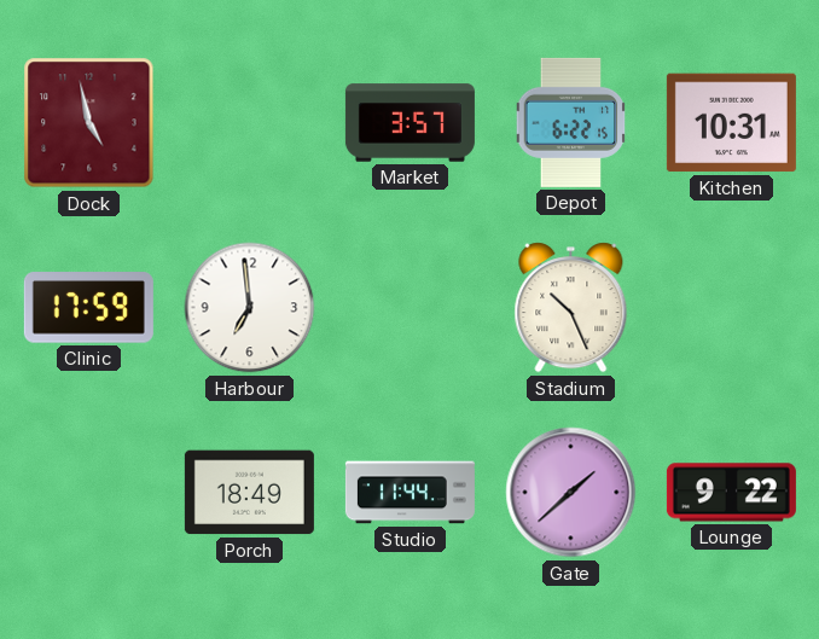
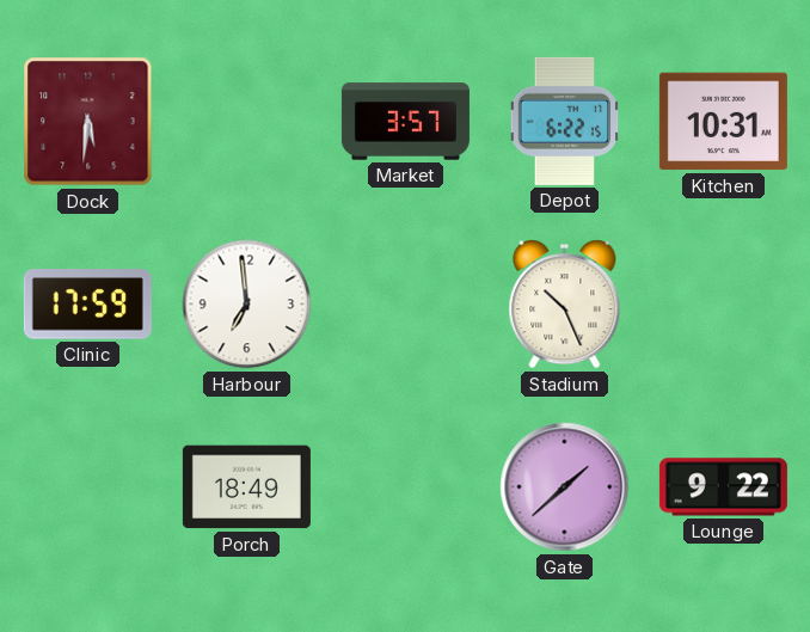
Dock: 4:58 -> 5:31
Studio: 11:44 -> none
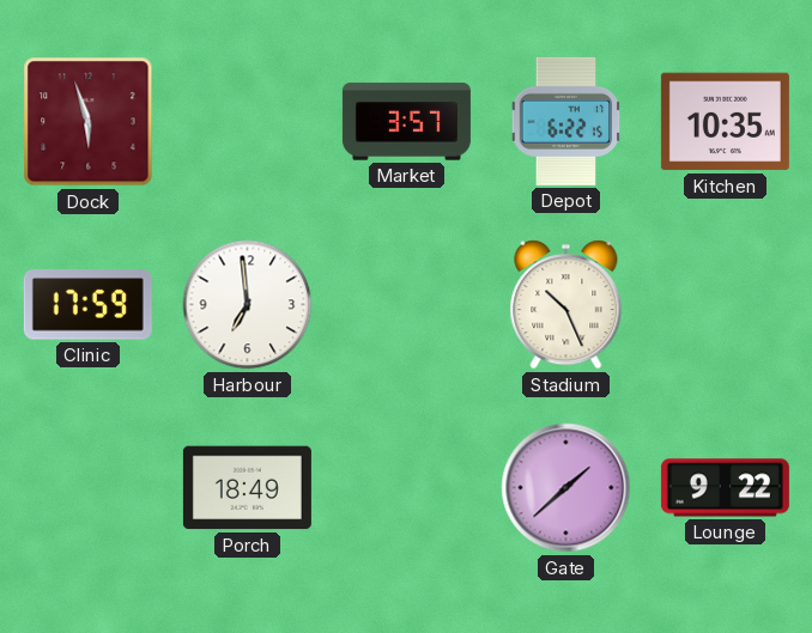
Dock: 5:31 -> 5:57
Kitchen: 10:31 -> 10:35
